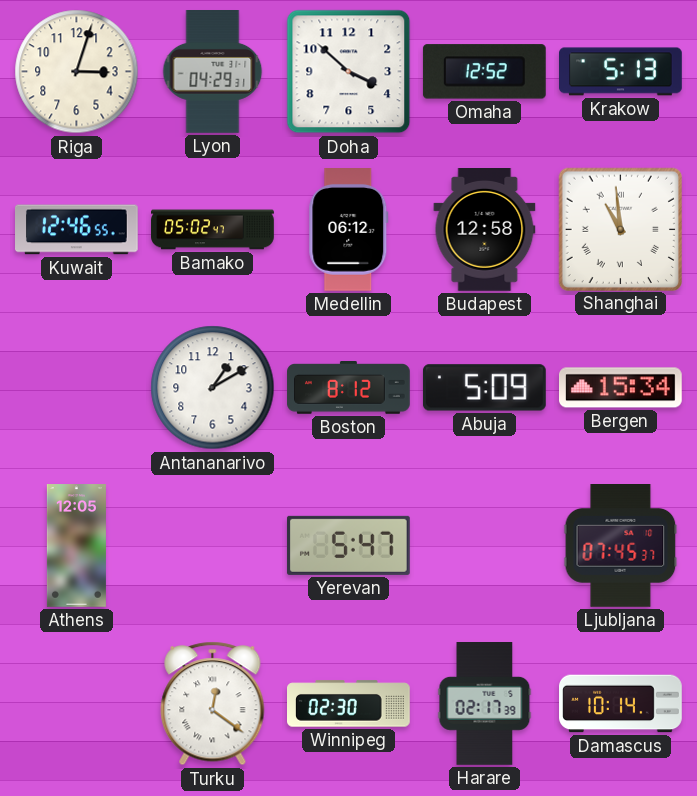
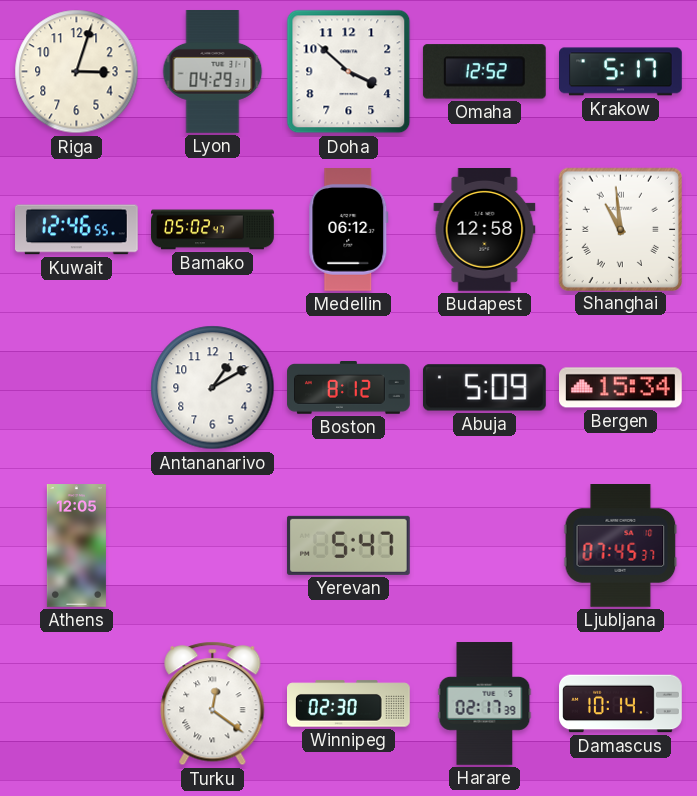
Krakow: 5:13 -> 5:17
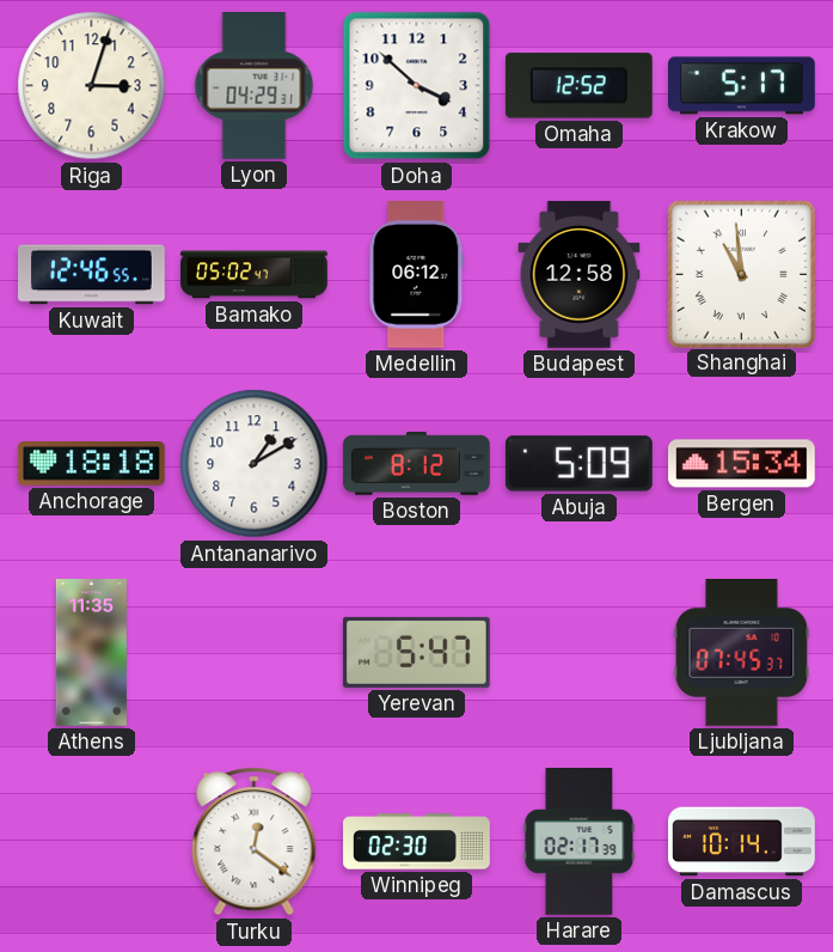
Anchorage: none -> 18:18
Athens: 12:05 -> 11:35
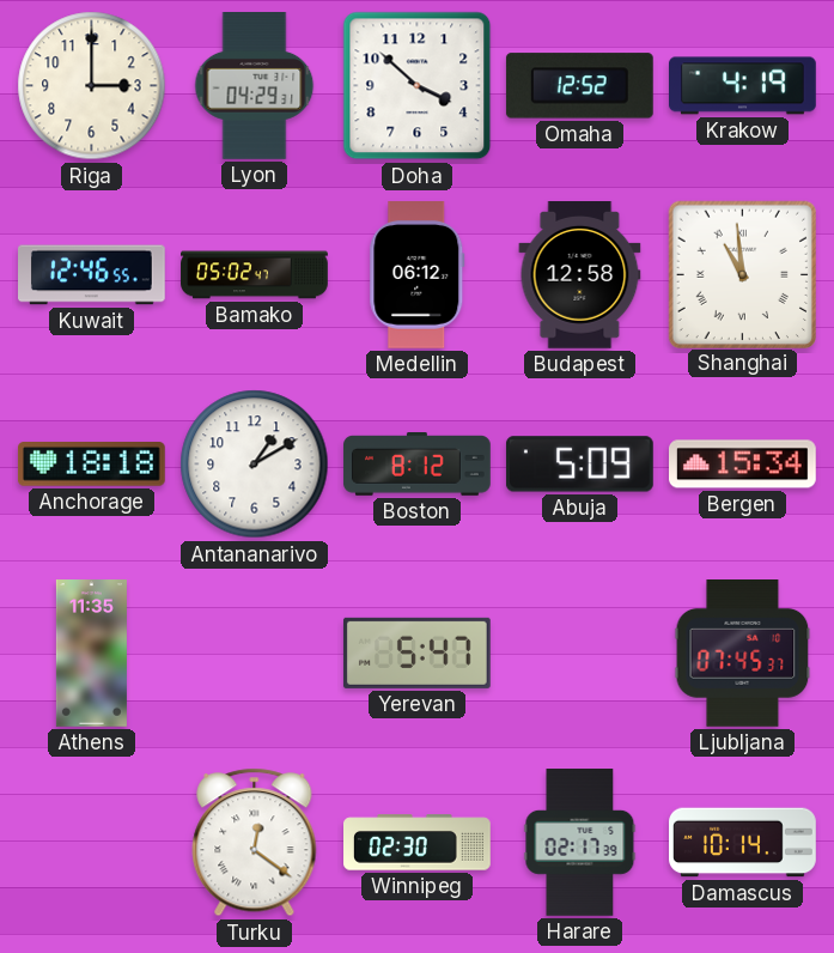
Riga: 3:03 -> 3:00
Krakow: 5:17 -> 4:19
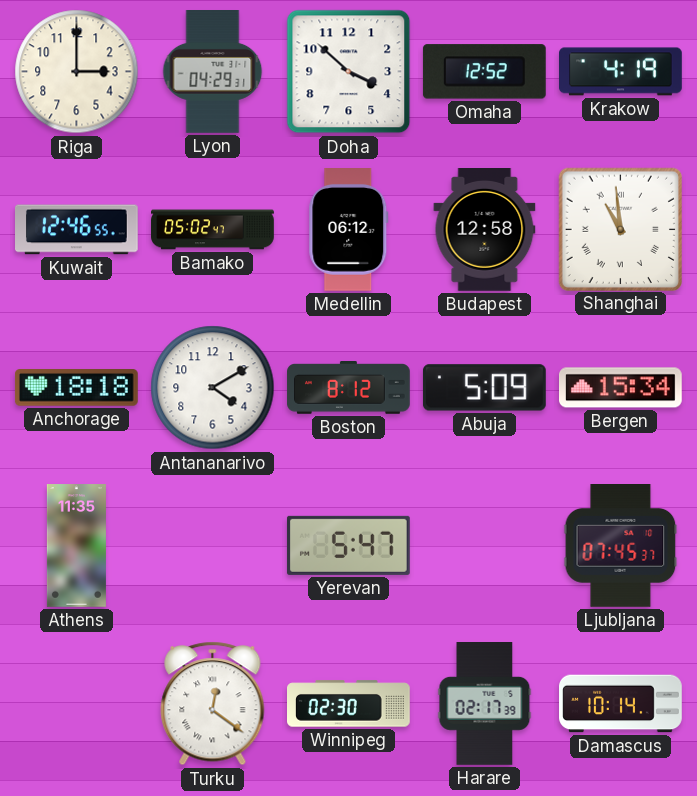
Antananarivo: 1:10 -> 4:10
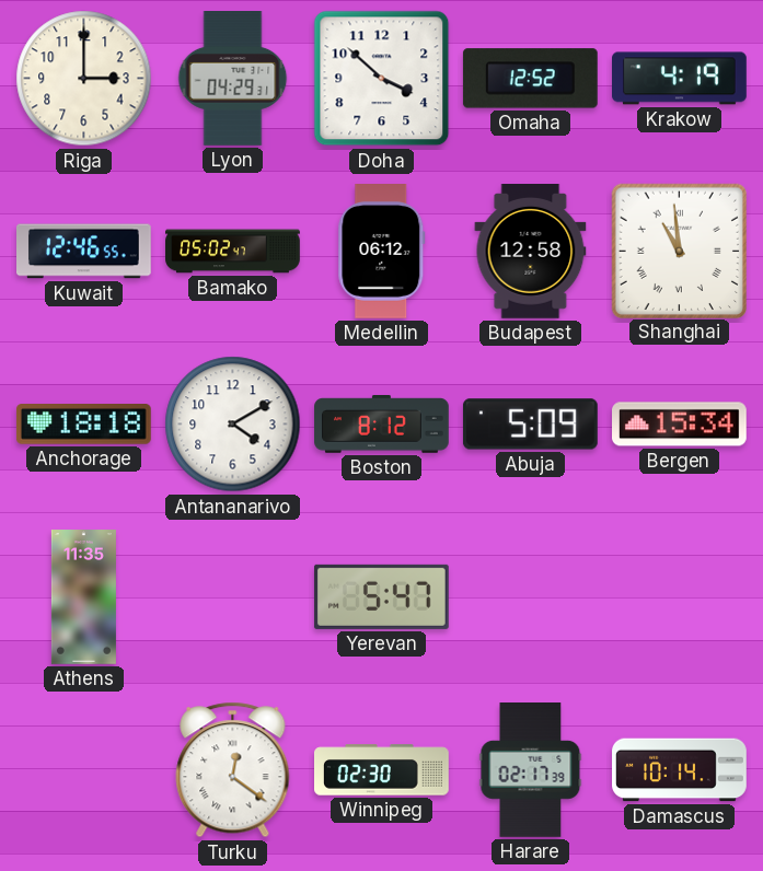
Ljubljana: 07:45 -> none
